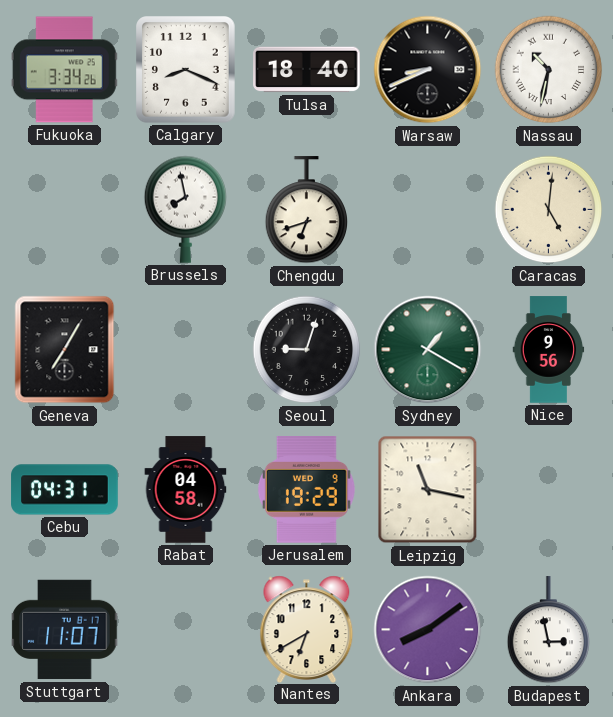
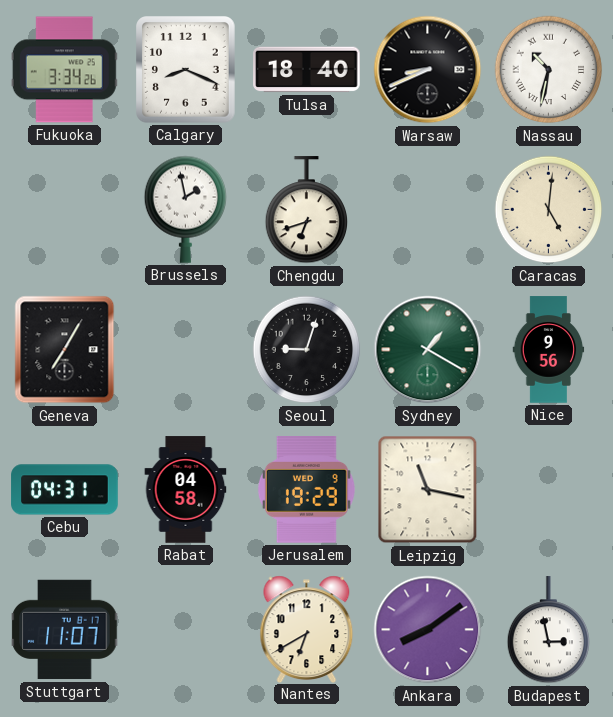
Brussels: 7:58 -> 1:58
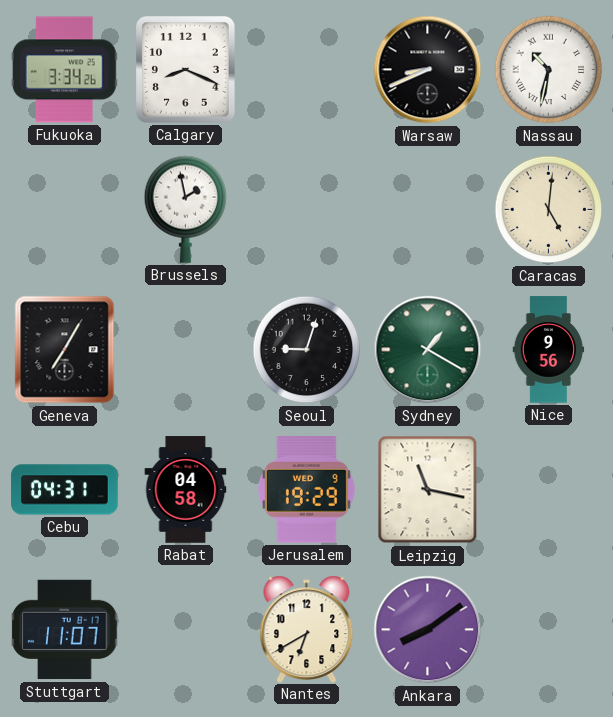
Tulsa: 18:40 -> none
Chengdu: 6:42 -> none
Budapest: 2:58 -> none
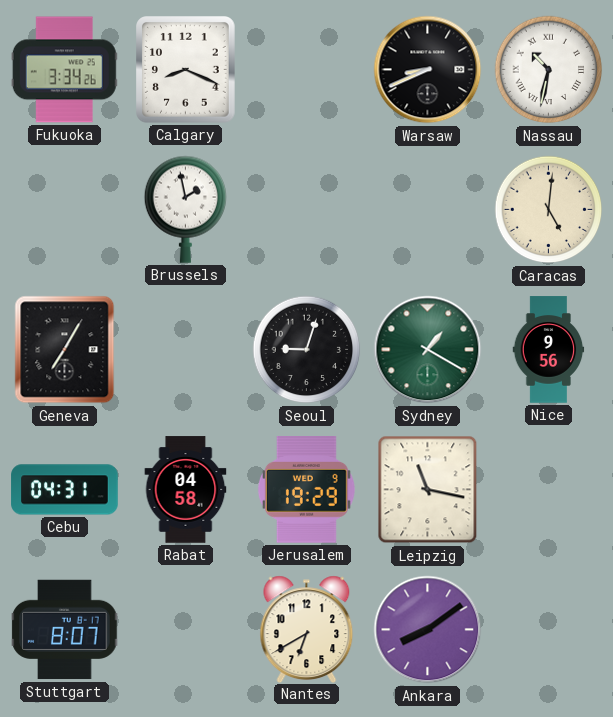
Stuttgart: 11:07 -> 8:07
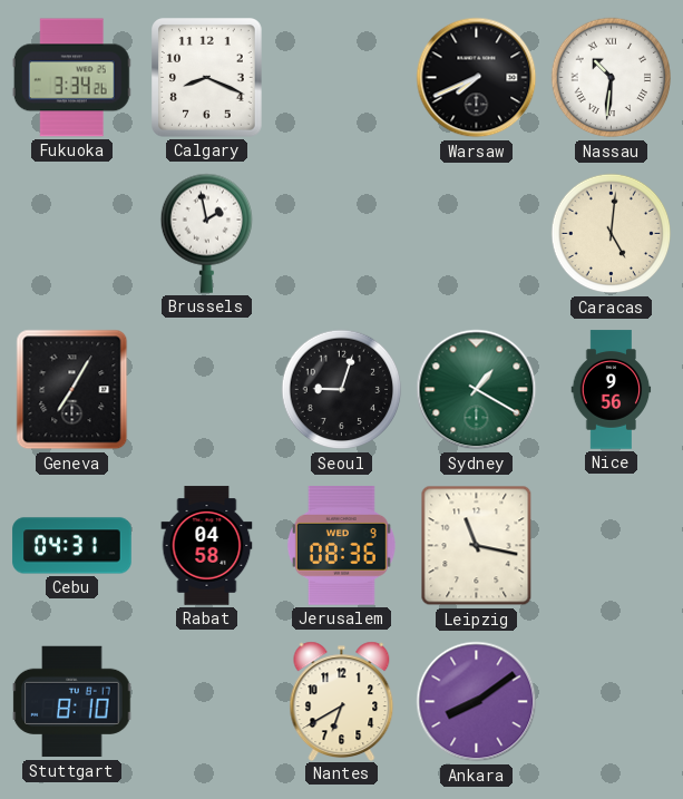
Warsaw: 8:41 -> 7:41
Nassau: 10:32 -> 10:31
Jerusalem: 19:29 -> 08:36
Stuttgart: 8:07 -> 8:10
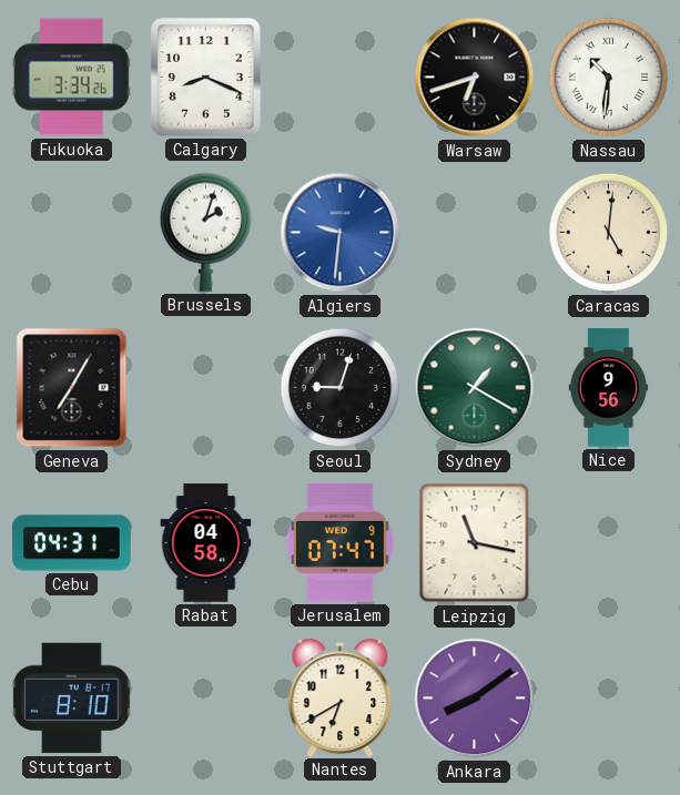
Warsaw: 7:41 -> 6:42
Brussels: 1:58 -> 2:03
Algiers: none -> 9:31
Jerusalem: 08:36 -> 07:47
